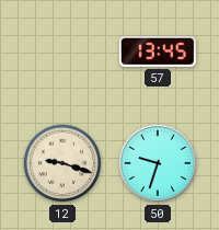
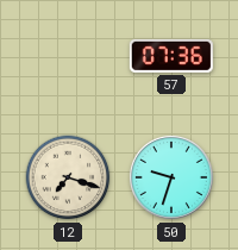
57: 13:45 -> 07:36
12: 9:18 -> 7:18
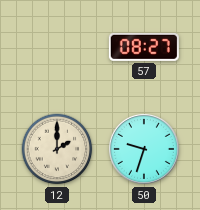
57: 07:36 -> 08:27
12: 7:18 -> 2:00
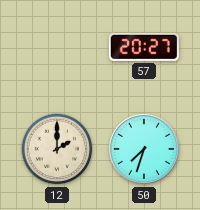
57: 08:27 -> 20:27
50: 9:33 -> 7:33
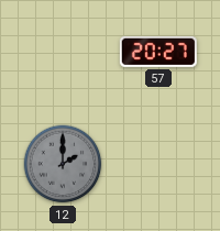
12 dial: cream -> grey
50: 7:33 -> none
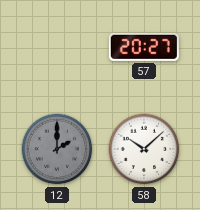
58: none -> 10:08
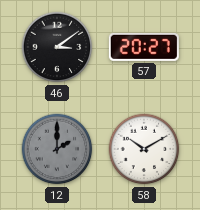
46: none -> 3:09
58: 10:08 -> 10:10
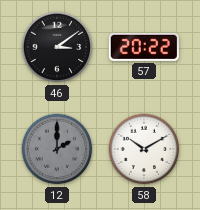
57: 20:27 -> 20:22
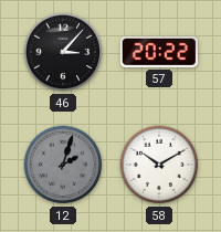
46: 3:09 -> 3:07
12: 2:00 -> 2:03
